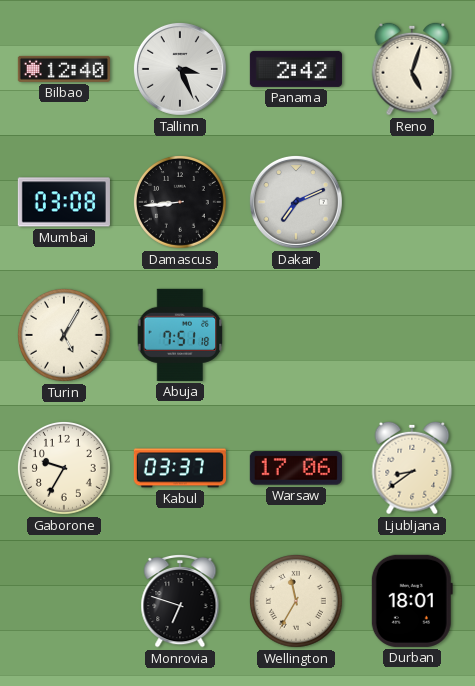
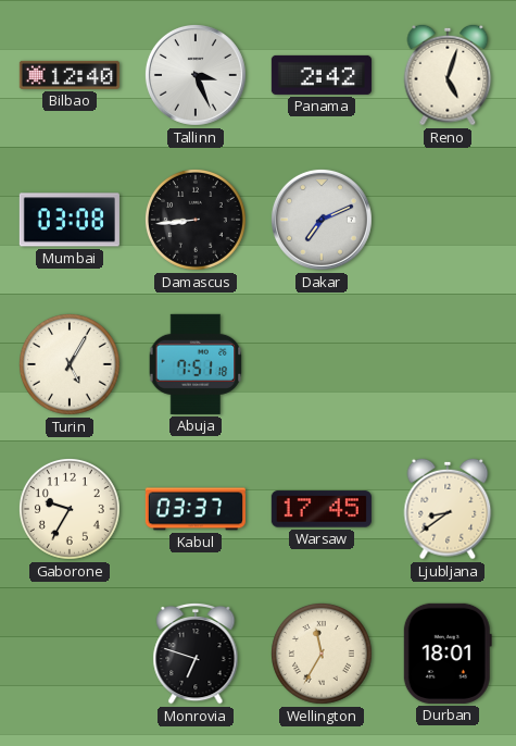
Warsaw: 17:06 -> 17:45
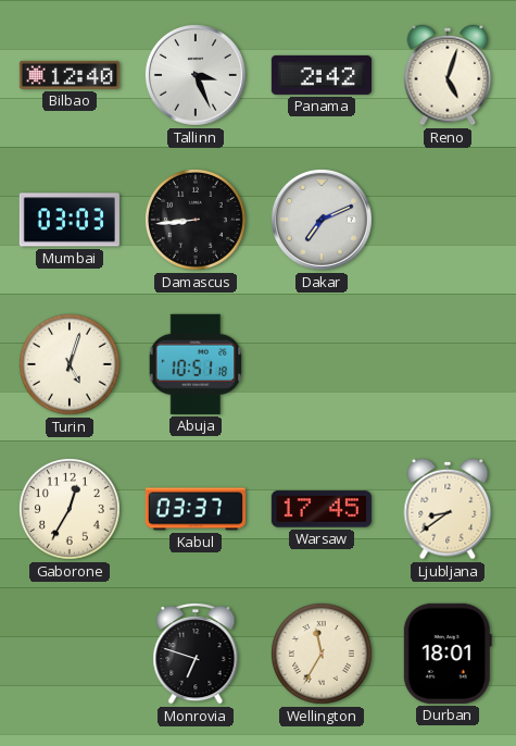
Mumbai: 03:08 -> 03:03
Turin: 5:05 -> 5:03
Abuja: 7:51 -> 10:51
Gaborone: 9:35 -> 12:35
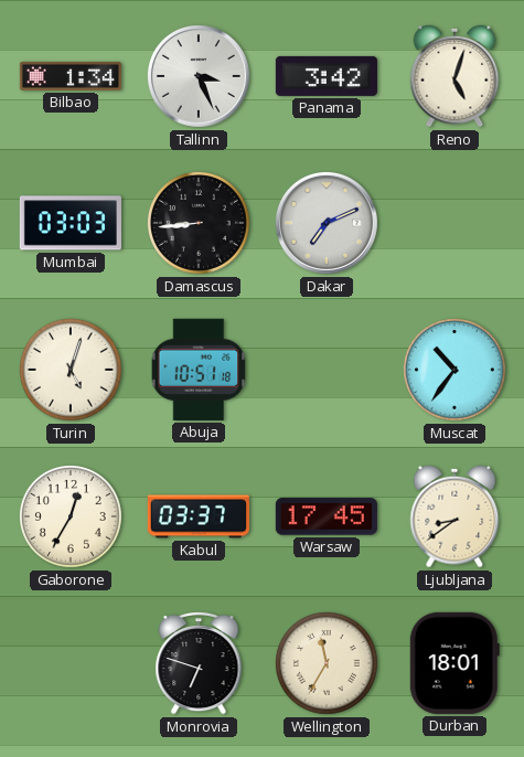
Bilbao: 12:40 -> 1:34
Panama: 2:42 -> 3:42
Muscat: none -> 10:36
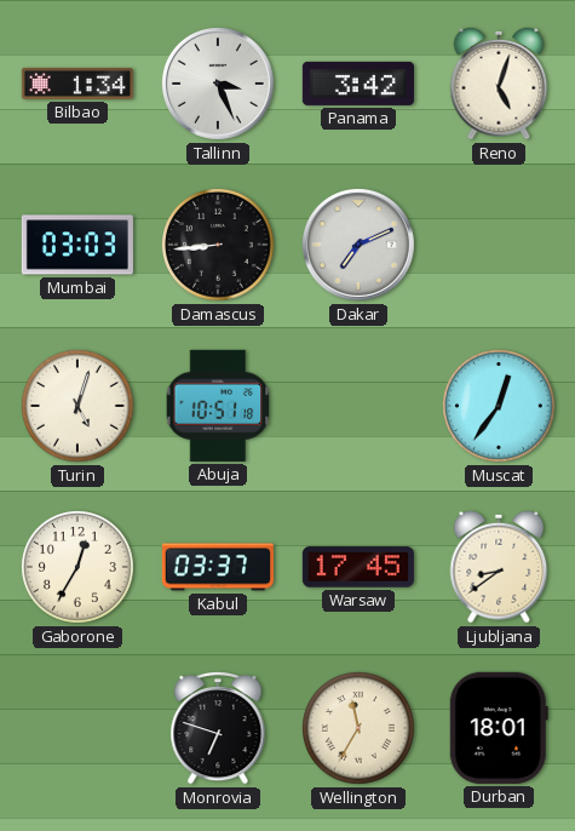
Muscat: 10:36 -> 12:36
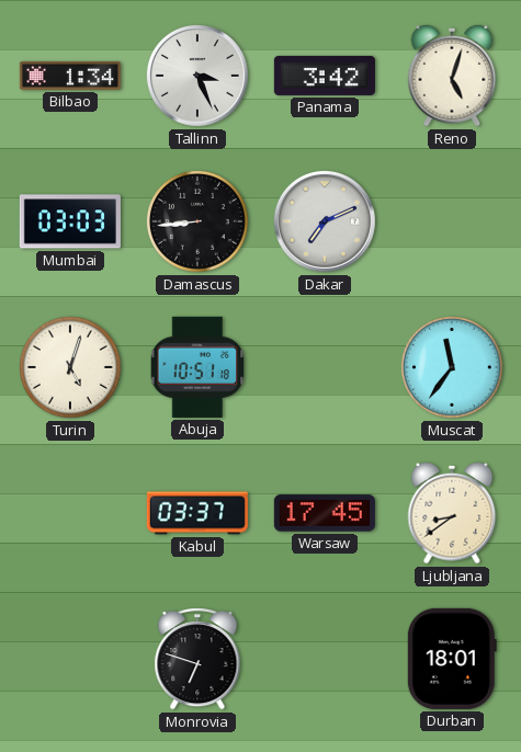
Muscat: 12:36 -> 11:36
Gaborone: 12:35 -> none
Wellington: 11:35 -> none
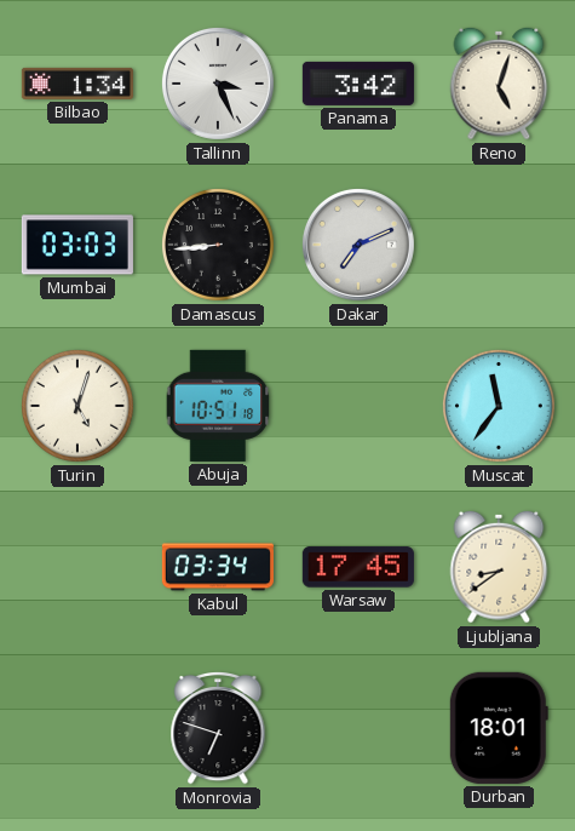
Kabul: 03:37 -> 03:34
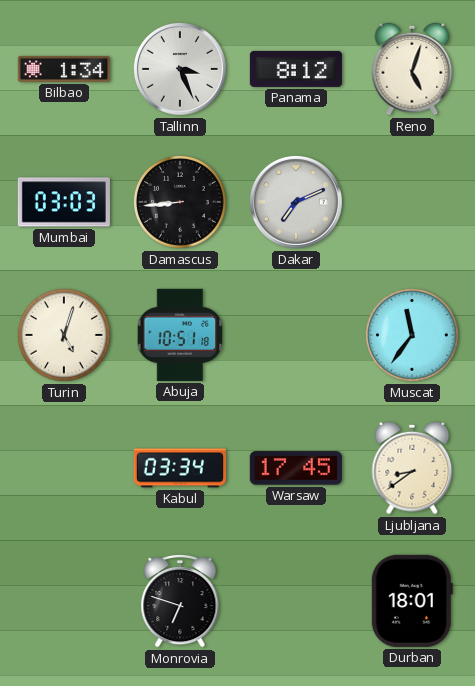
Panama: 3:42 -> 8:12
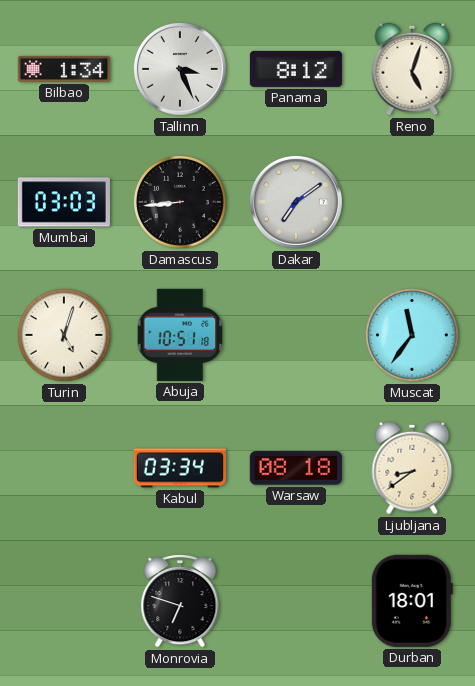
Dakar: 7:11 -> 7:09
Warsaw: 17:45 -> 08:18
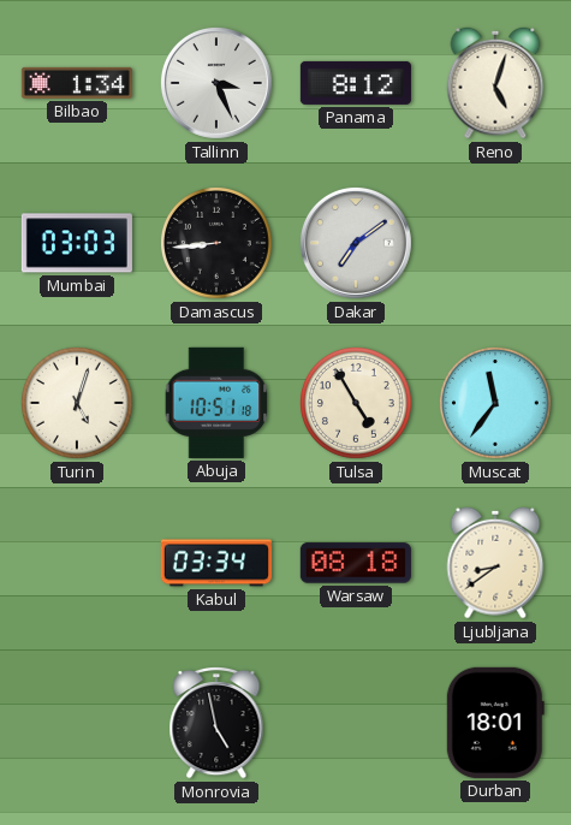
Tulsa: none -> 4:55
Monrovia: 6:48 -> 4:58
